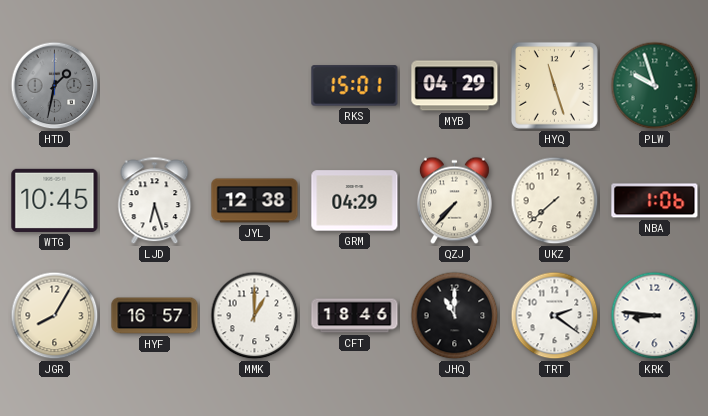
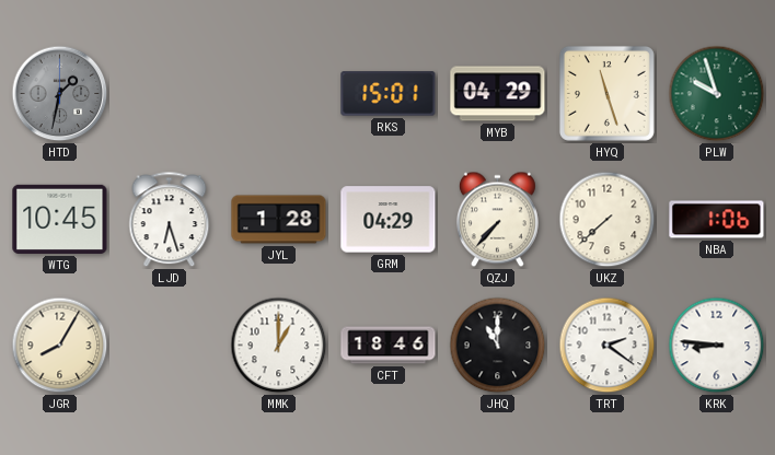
JYL: 12:38 -> 1:28
HYF: 16:57 -> none
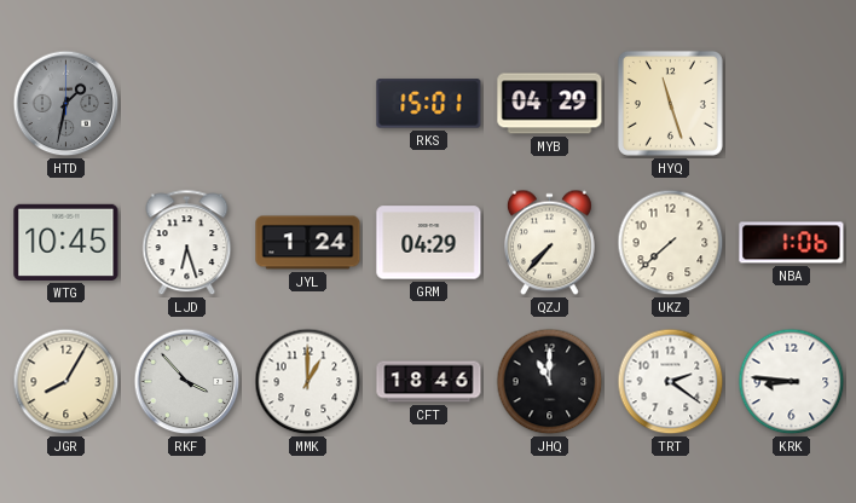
PLW: 9:57 -> none
JYL: 1:28 -> 1:24
RKF: none -> 3:53
